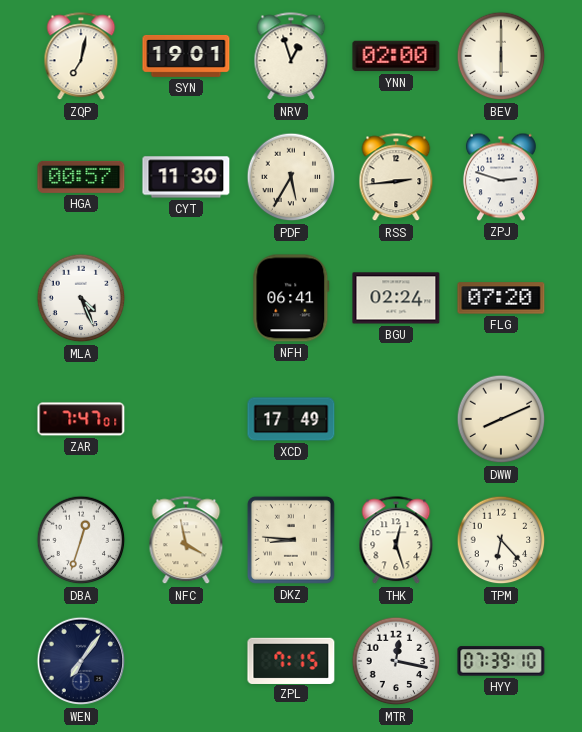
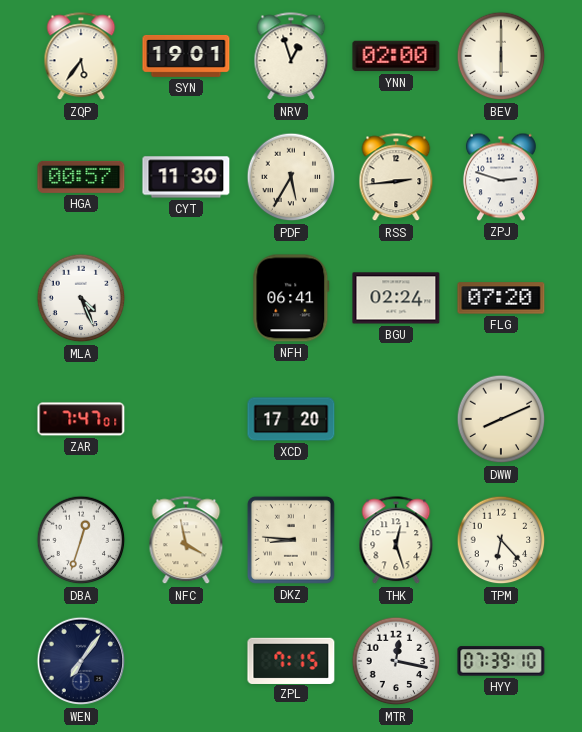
ZQP: 7:02 -> 5:36
XCD: 17:49 -> 17:20
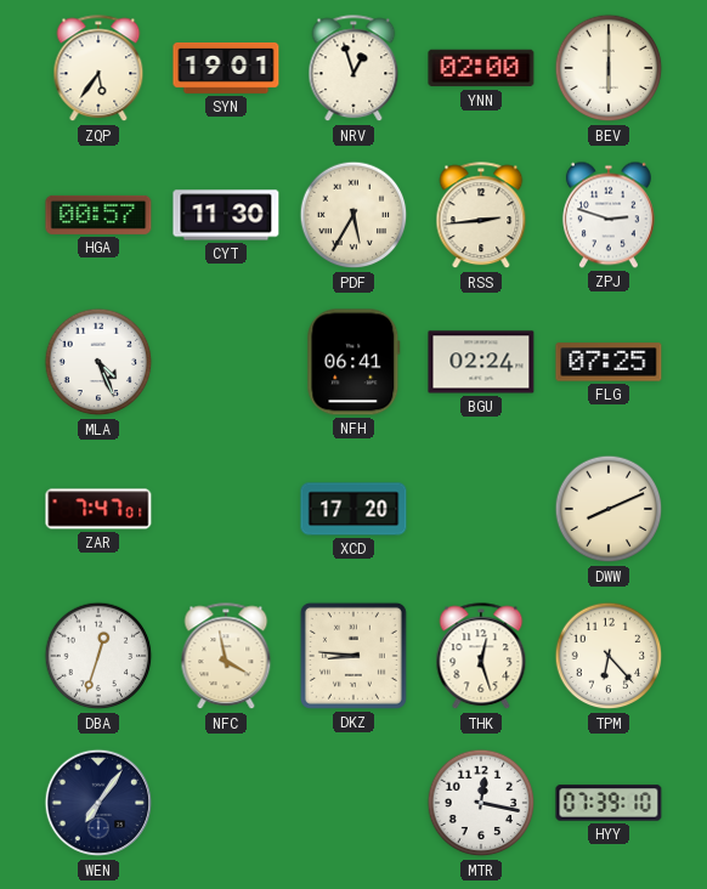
FLG: 07:20 -> 07:25
ZPL: 7:15 -> none
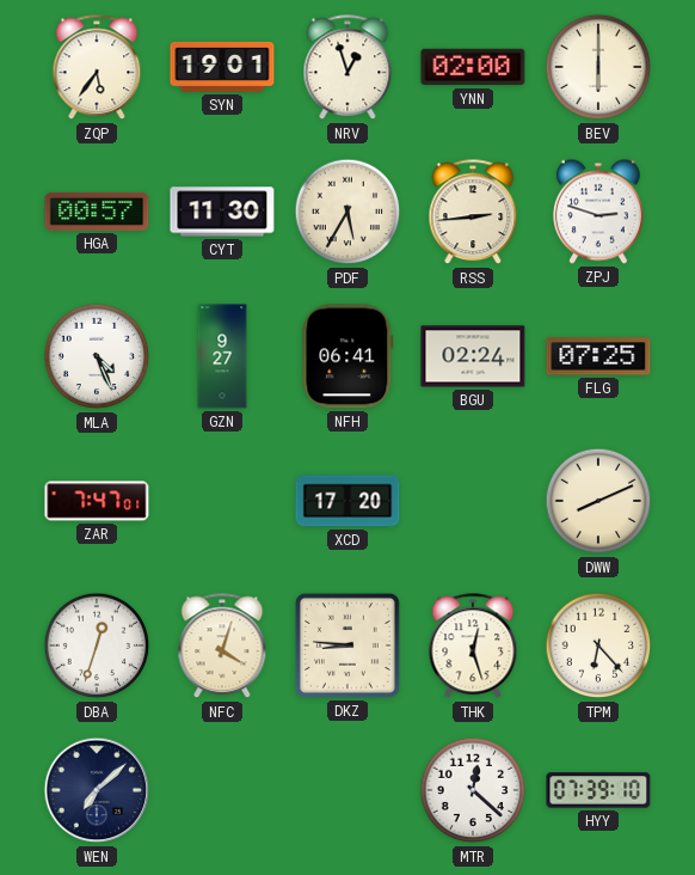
GZN: none -> 9:27
NFC: 3:58 -> 4:03
WEN: 7:06 -> 7:08
MTR: 12:17 -> 12:22
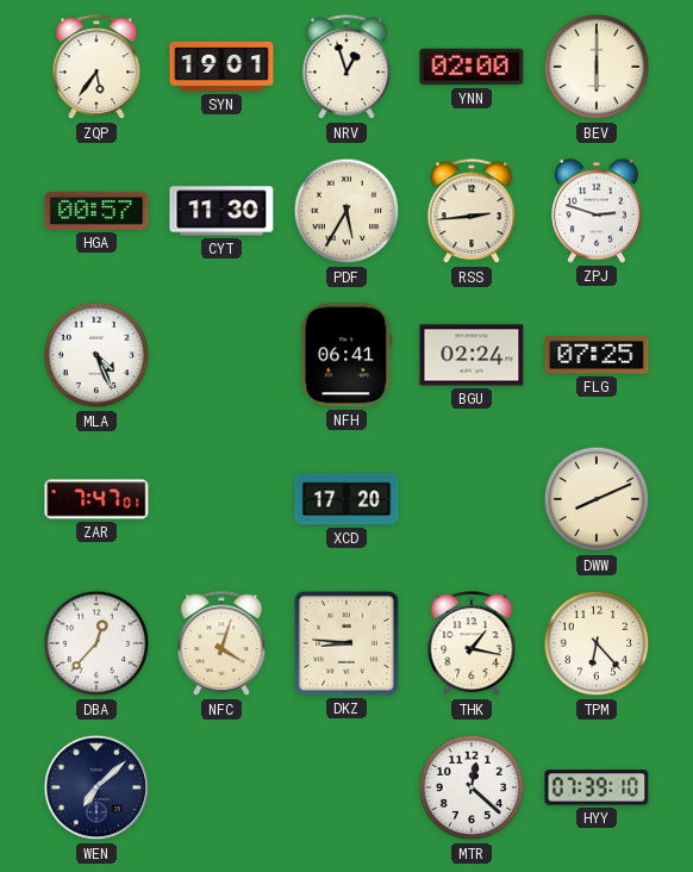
GZN: 9:27 -> none
DBA: 12:33 -> 12:37
THK: 12:27 -> 1:17
